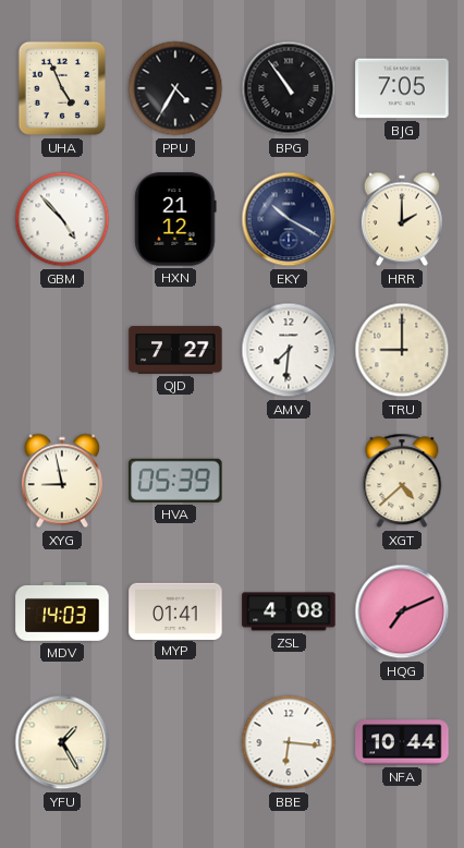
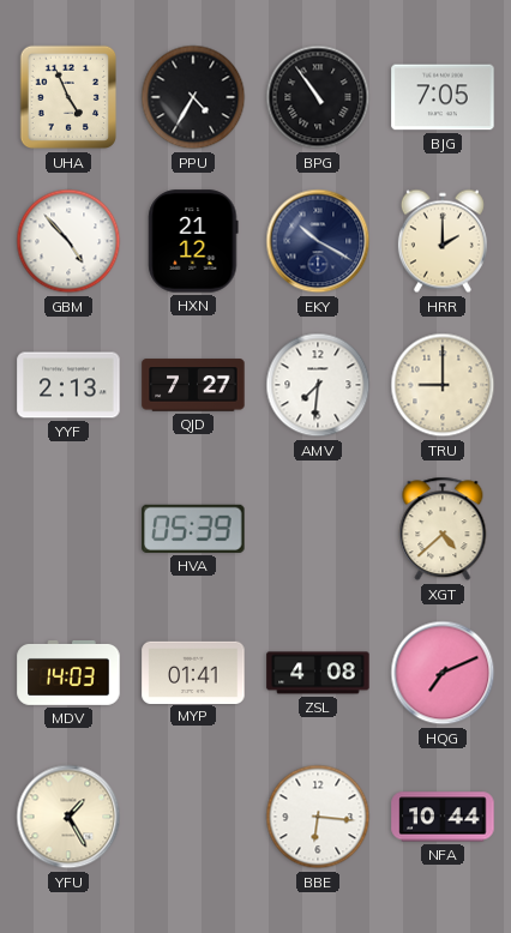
YYF: none -> 2:13
XYG: 8:58 -> none
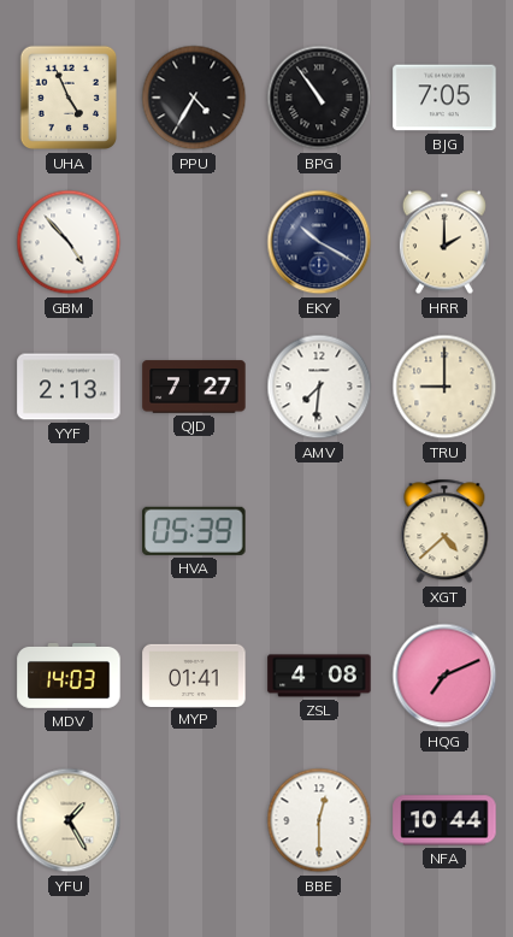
HXN: 21:12 -> none
BBE: 6:16 -> 12:30
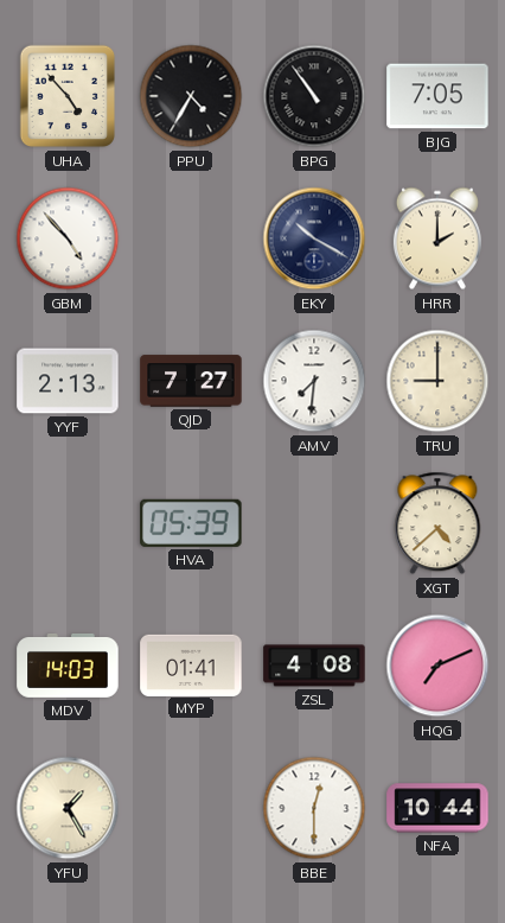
UHA: 4:56 -> 4:53
